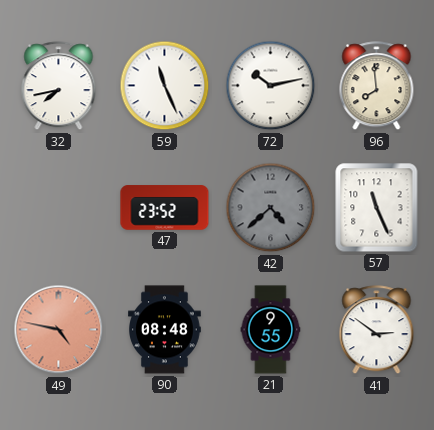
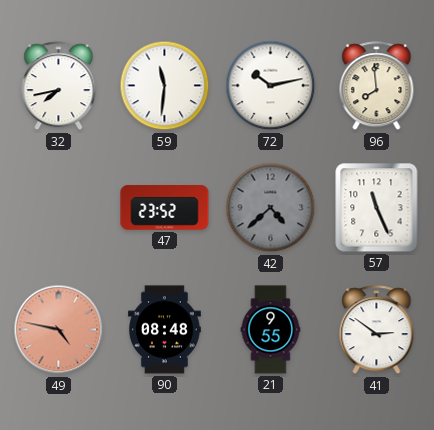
59: 11:26 -> 11:31
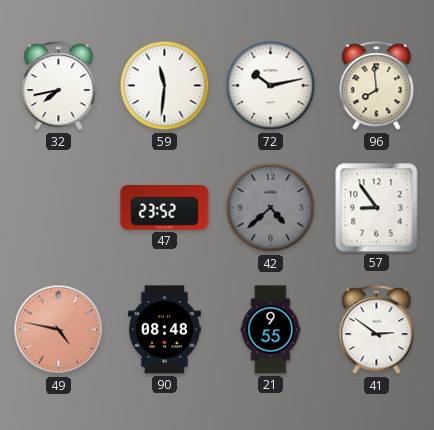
57: 11:26 -> 8:54
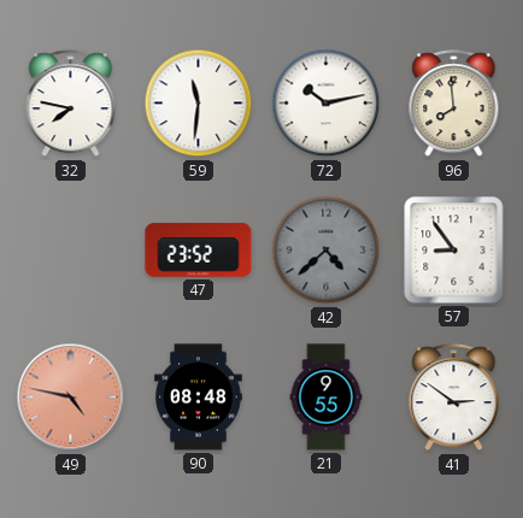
32: 7:43 -> 7:47
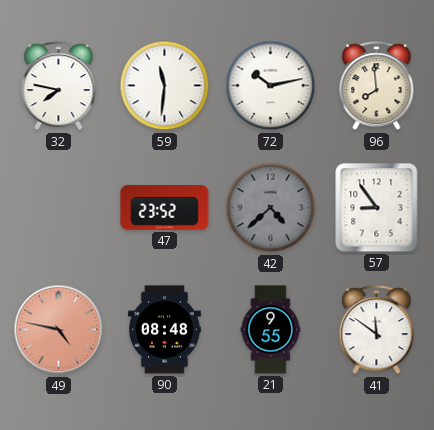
41: 2:51 -> 11:51
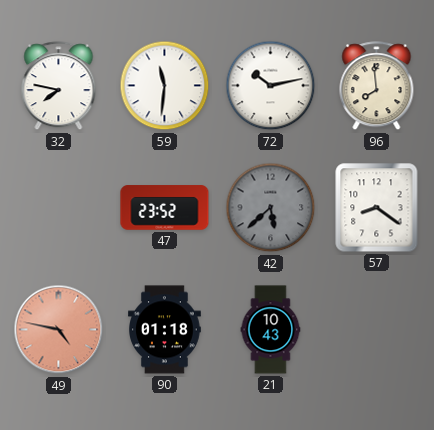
42: 4:38 -> 5:38
57: 8:54 -> 8:21
90: 08:48 -> 01:18
21: 9:55 -> 10:43
41: 11:51 -> none
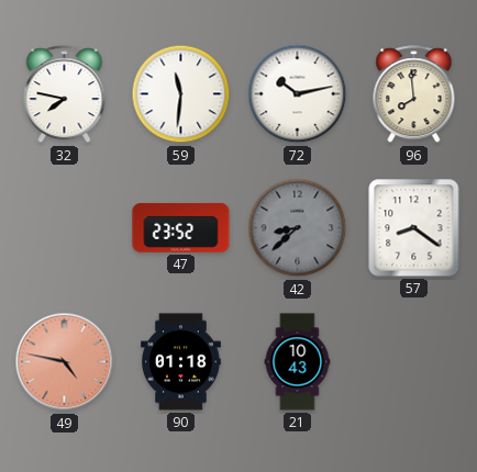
42: 5:38 -> 8:38
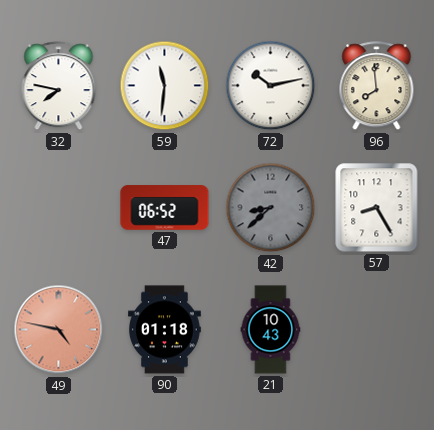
47: 23:52 -> 06:52
57: 8:21 -> 8:25
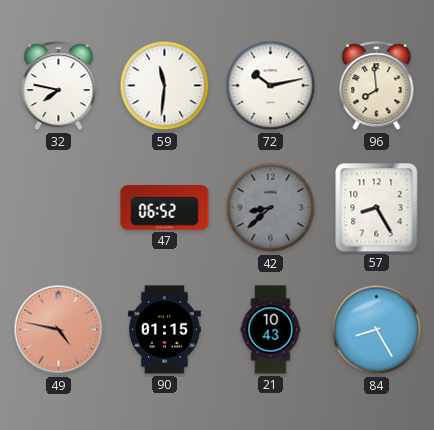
90: 01:18 -> 01:15
84: none -> 8:25
